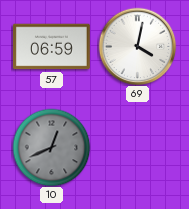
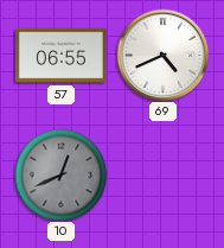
57: 06:59 -> 06:55
69: 4:02 -> 4:41
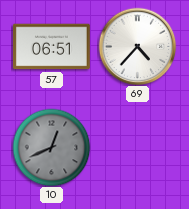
57: 06:55 -> 06:51
69: 4:41 -> 4:37
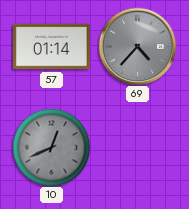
57: 06:51 -> 01:14
69 dial: white -> grey
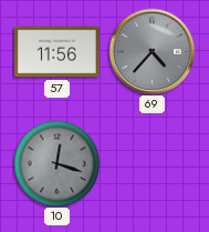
57: 01:14 -> 11:56
10: 12:41 -> 12:18
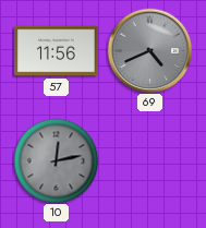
69: 4:37 -> 4:41
10: 12:18 -> 12:13
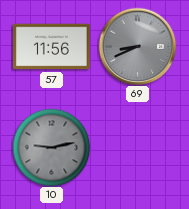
69: 4:41 -> 8:41
10: 12:13 -> 9:13
